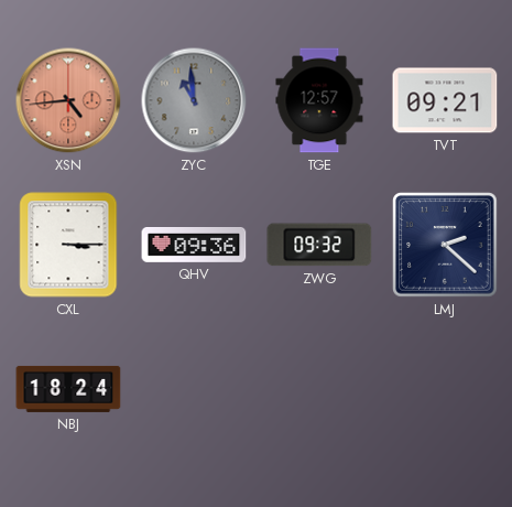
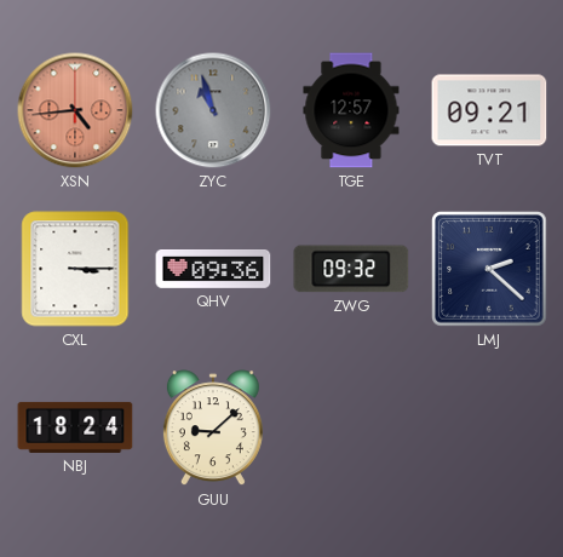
ZYC: 10:59 -> 10:57
GUU: none -> 9:08
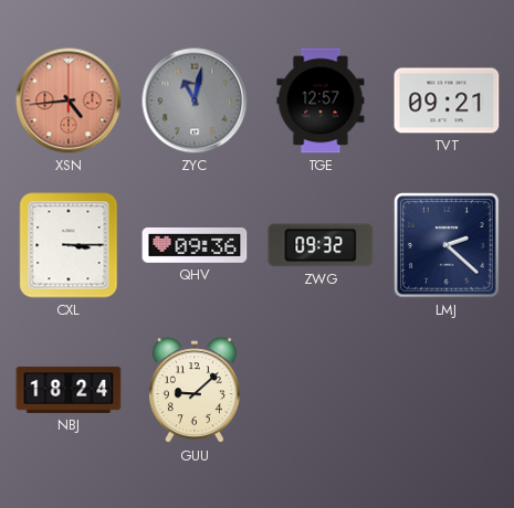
ZYC: 10:57 -> 11:02
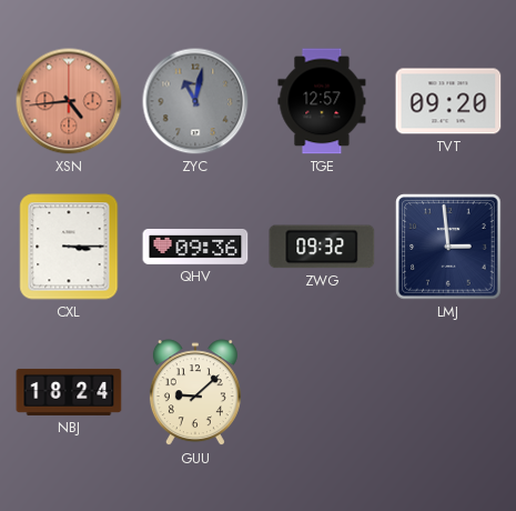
TVT: 09:21 -> 09:20
LMJ: 2:22 -> 2:59
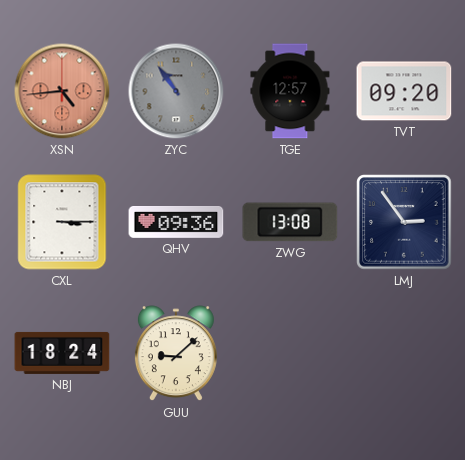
ZYC: 11:02 -> 10:54
ZWG: 09:32 -> 13:08
LMJ: 2:59 -> 2:54
